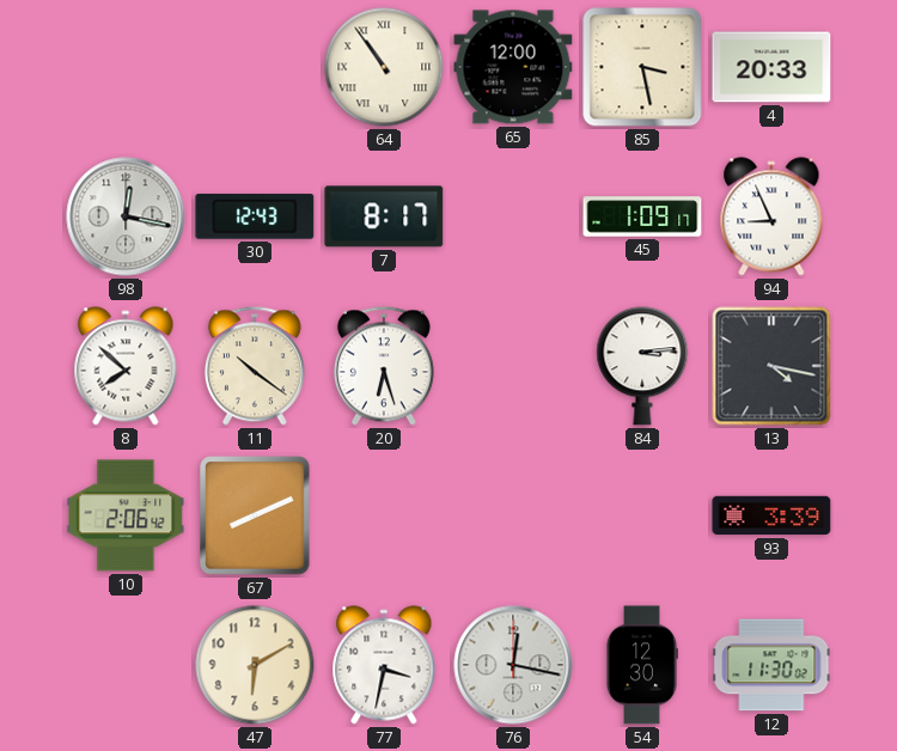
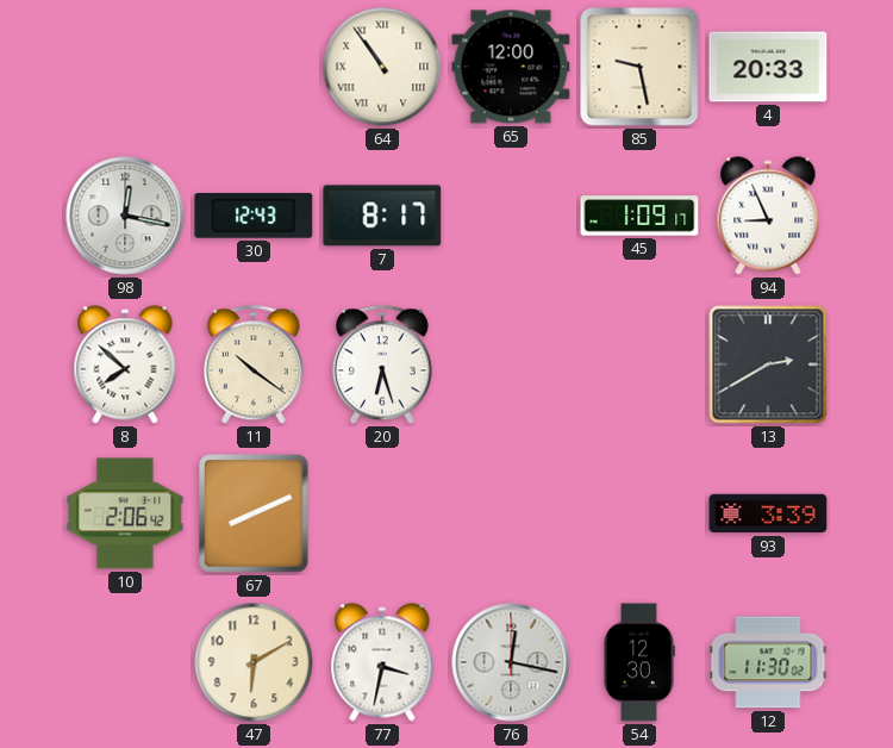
85: 3:28 -> 9:28
84: 3:14 -> none
13: 4:17 -> 2:40
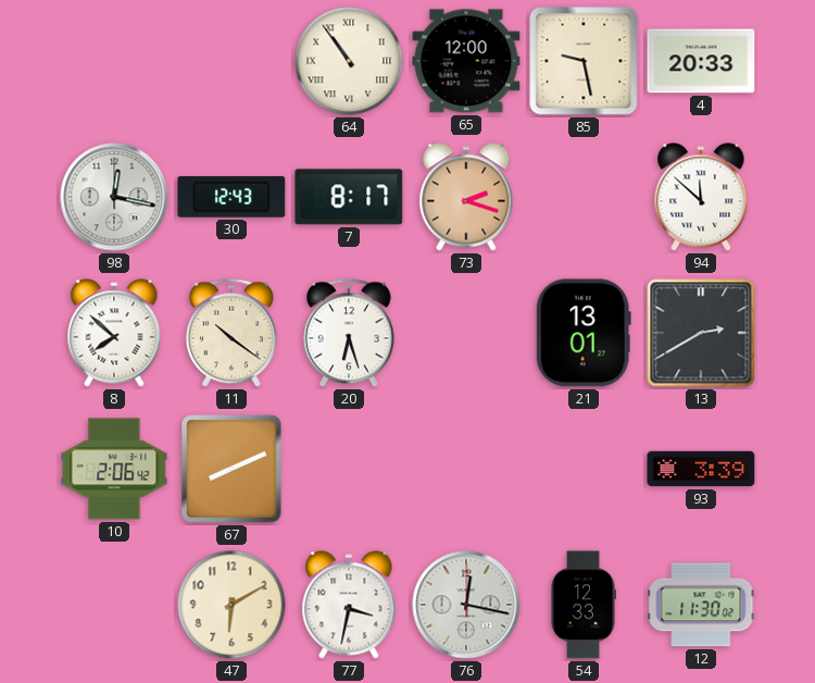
73: none -> 2:18
45: 1:09 -> none
94: 8:56 -> 11:52
21: none -> 13:01
54: 12:30 -> 12:33
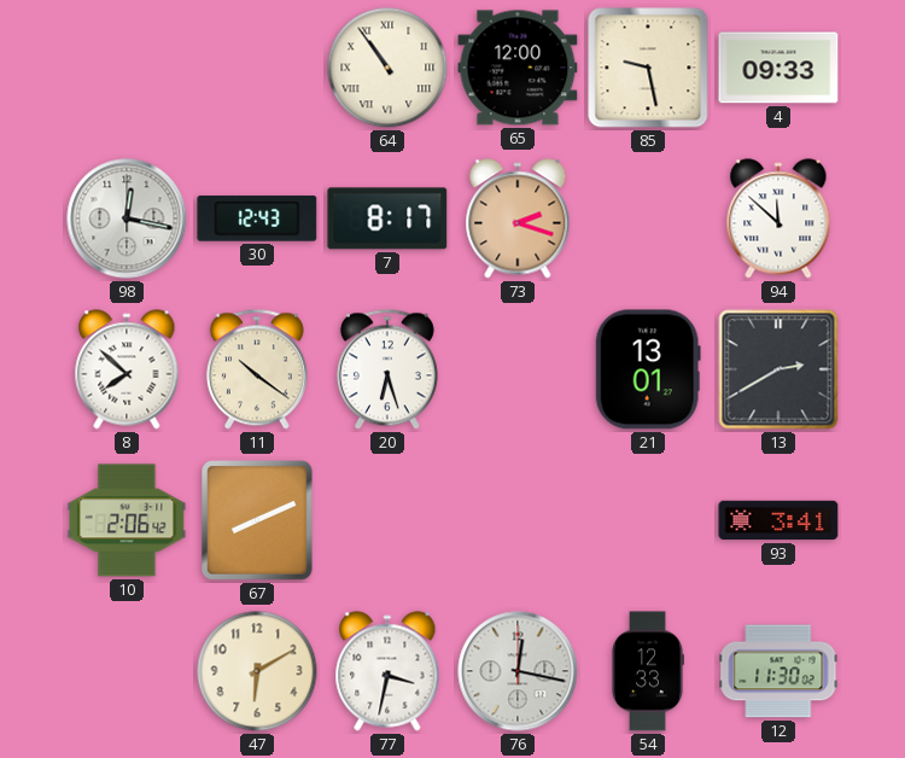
4: 20:33 -> 09:33
93: 3:39 -> 3:41
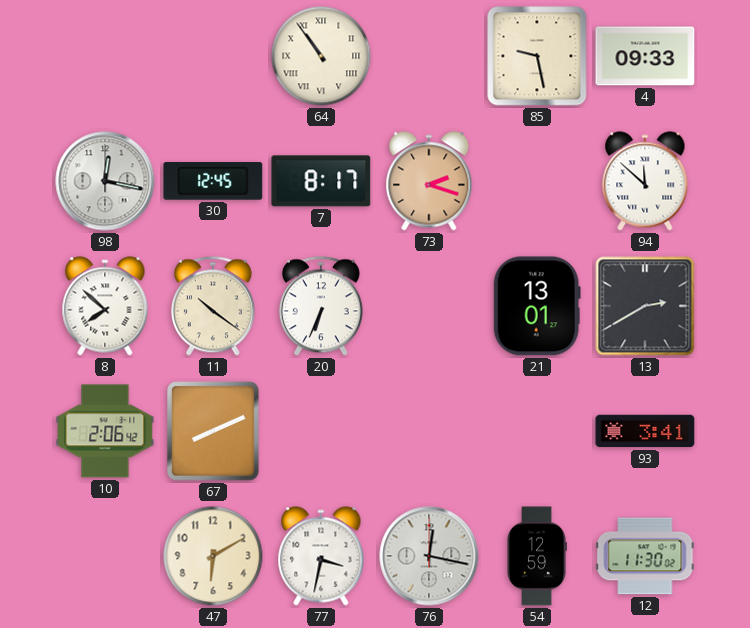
65: 12:00 -> none
30: 12:43 -> 12:45
20: 6:27 -> 6:34
54: 12:33 -> 12:59
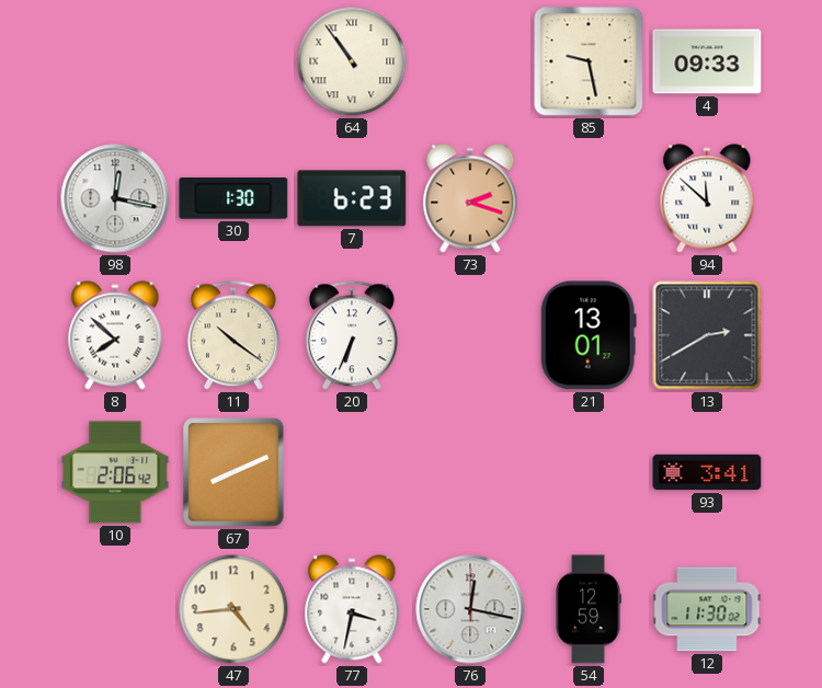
30: 12:45 -> 1:30
7: 8:17 -> 6:23
47: 6:10 -> 4:44
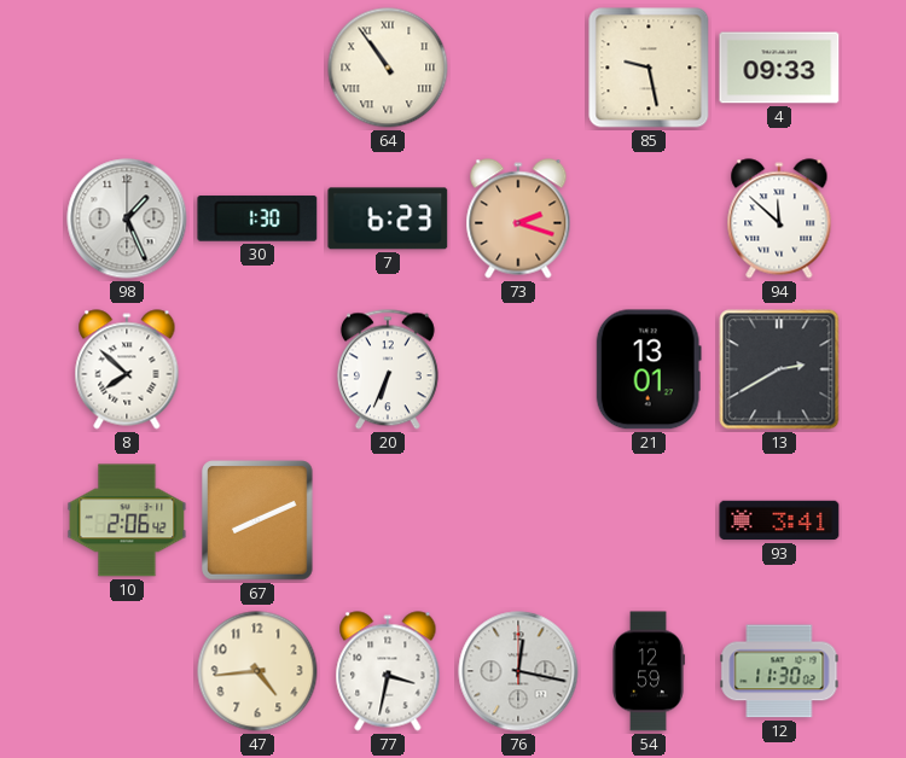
98: 12:17 -> 1:26
11: 10:21 -> none
